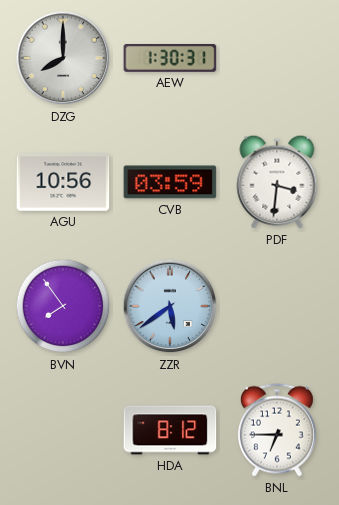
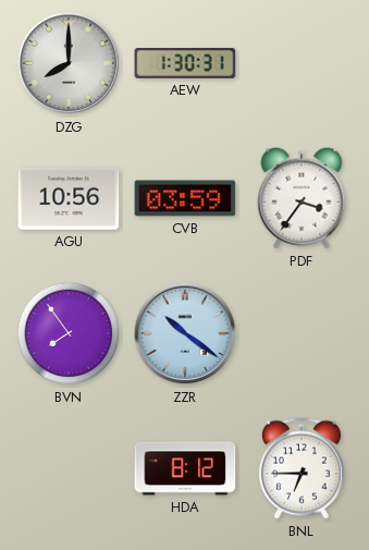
PDF: 3:31 -> 3:36
ZZR: 5:39 -> 10:21
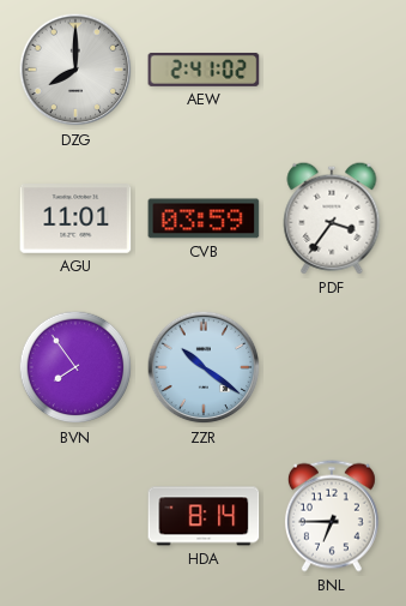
AEW: 1:30 -> 2:41
AGU: 10:56 -> 11:01
HDA: 8:12 -> 8:14
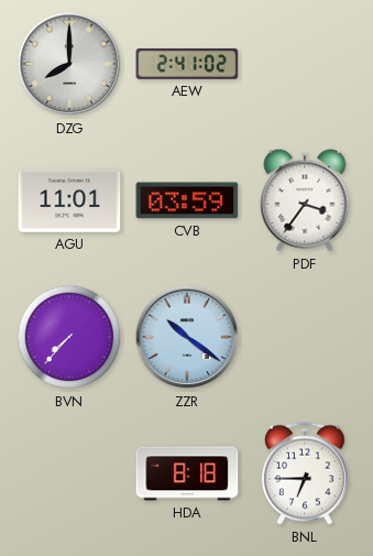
BVN: 7:54 -> 7:37
HDA: 8:14 -> 8:18
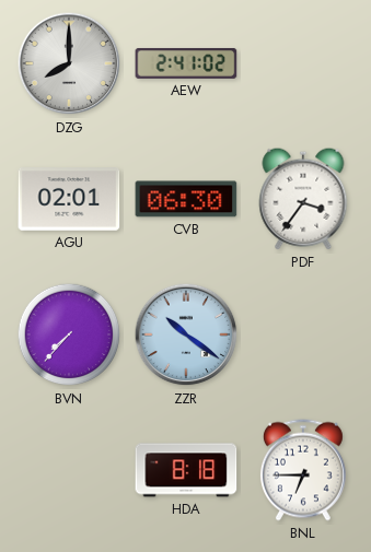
AGU: 11:01 -> 02:01
CVB: 03:59 -> 06:30
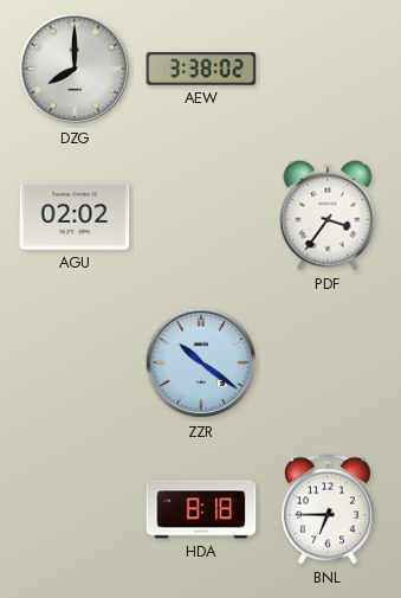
AEW: 2:41 -> 3:38
AGU: 02:01 -> 02:02
CVB: 06:30 -> none
BVN: 7:37 -> none
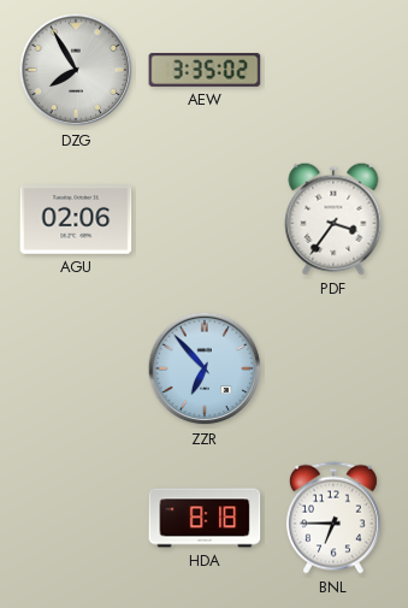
DZG: 8:00 -> 7:55
AEW: 3:38 -> 3:35
AGU: 02:02 -> 02:06
ZZR: 10:21 -> 6:53
